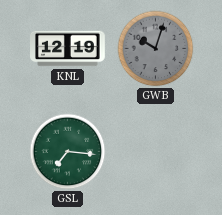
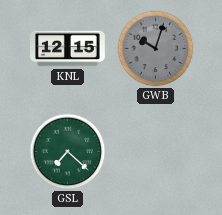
KNL: 12:19 -> 12:15
GSL: 7:16 -> 7:22
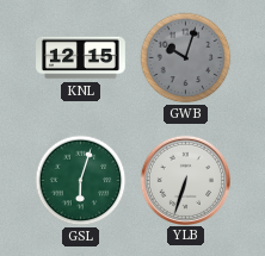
GSL: 7:22 -> 6:03
YLB: none -> 6:33
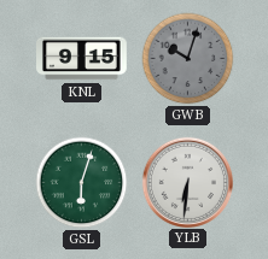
KNL: 12:15 -> 9:15
YLB: 6:33 -> 6:31
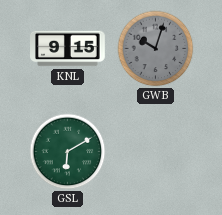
GSL: 6:03 -> 6:10
YLB: 6:31 -> none
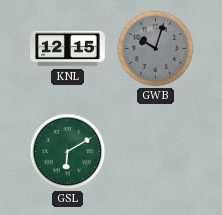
KNL: 9:15 -> 12:15
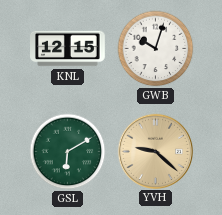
GWB dial: grey -> white
YVH: none -> 9:22
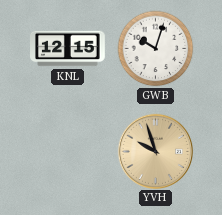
GSL: 6:10 -> none
YVH: 9:22 -> 9:57
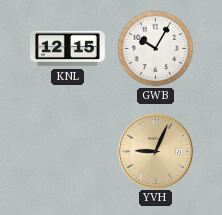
GWB: 10:03 -> 10:05
YVH: 9:57 -> 9:04
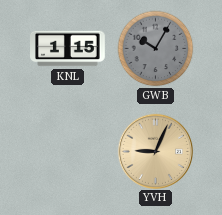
KNL: 12:15 -> 1:15
GWB dial: white -> grey
